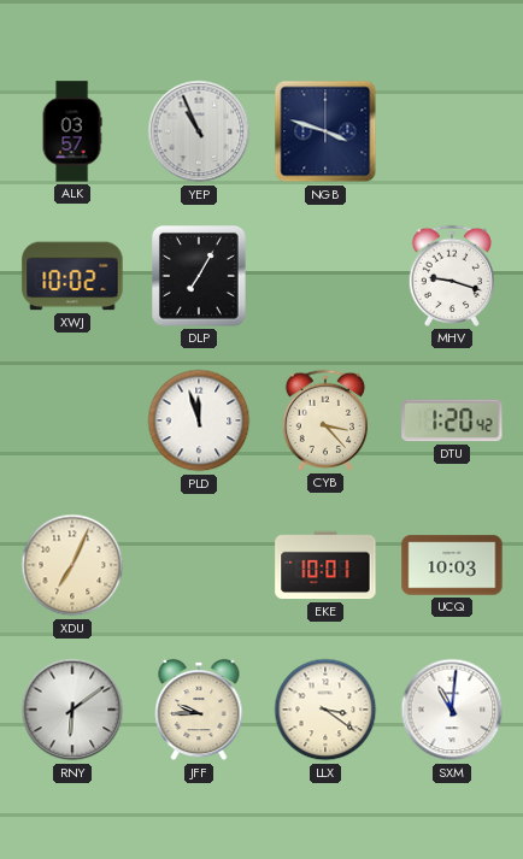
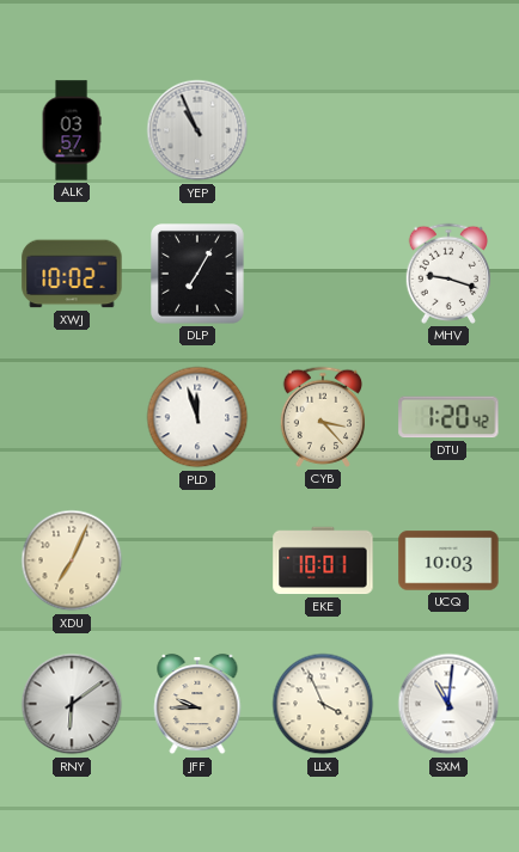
NGB: 3:48 -> none
LLX: 3:21 -> 3:56
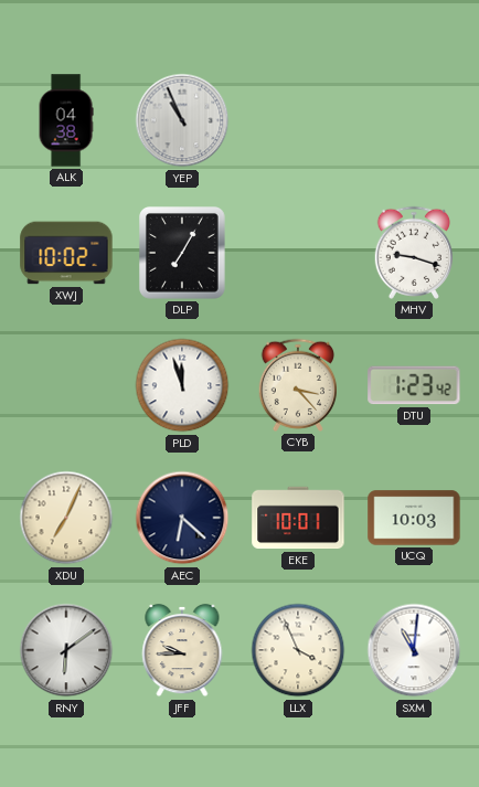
ALK: 03:57 -> 04:38
DTU: 1:20 -> 1:23
AEC: none -> 6:22
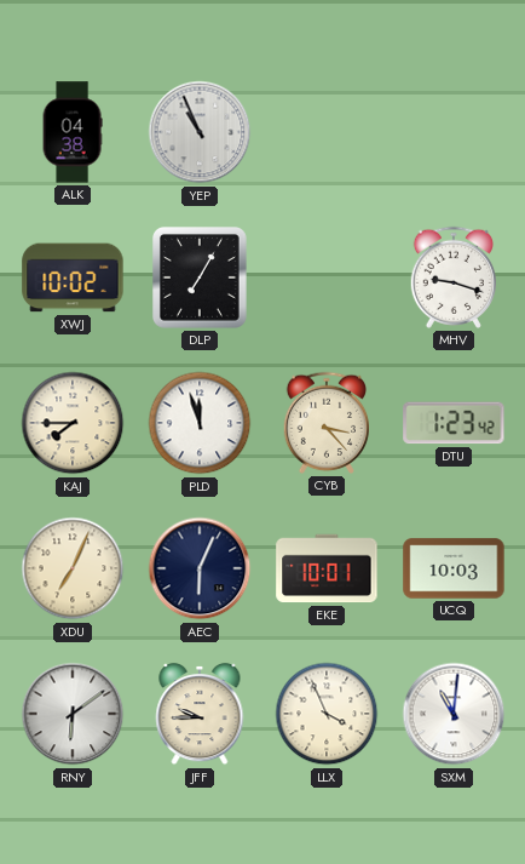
KAJ: none -> 7:45
AEC: 6:22 -> 6:04
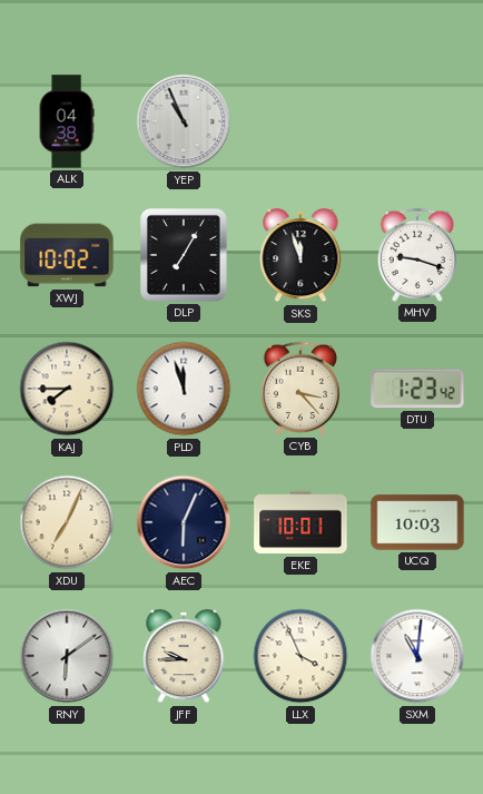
SKS: none -> 11:57
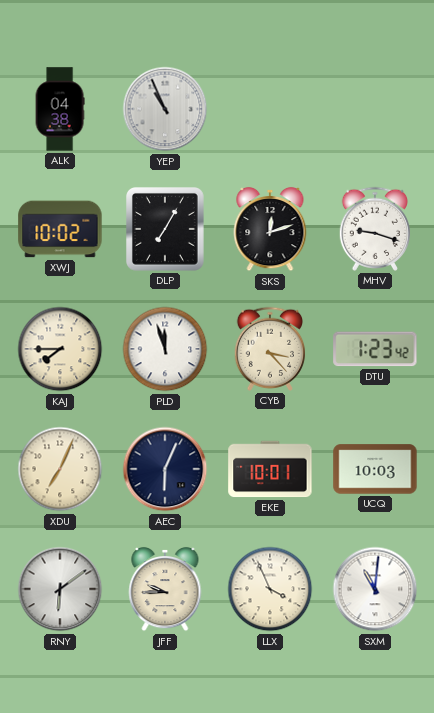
SKS: 11:57 -> 12:12
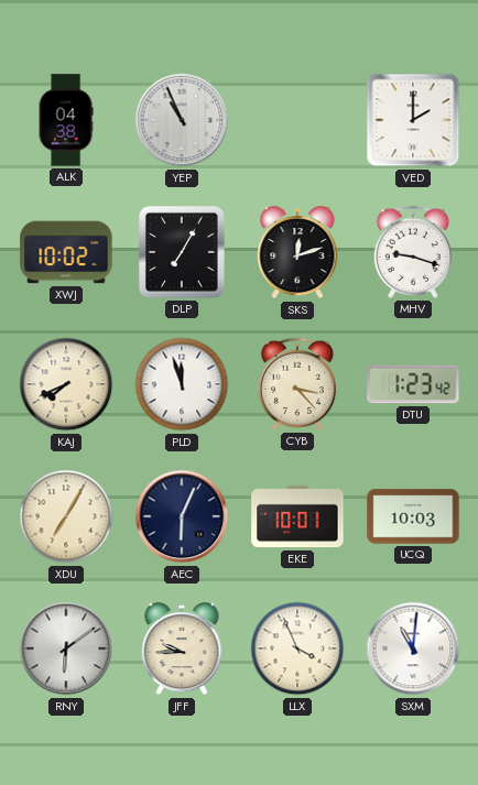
VED: none -> 2:00
KAJ: 7:45 -> 7:41
XDU: 7:04 -> 7:05
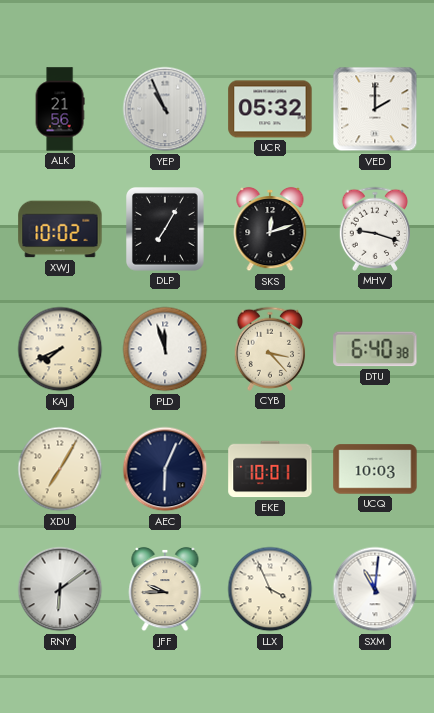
ALK: 04:38 -> 21:56
UCR: none -> 05:32
DTU: 1:23 -> 6:40
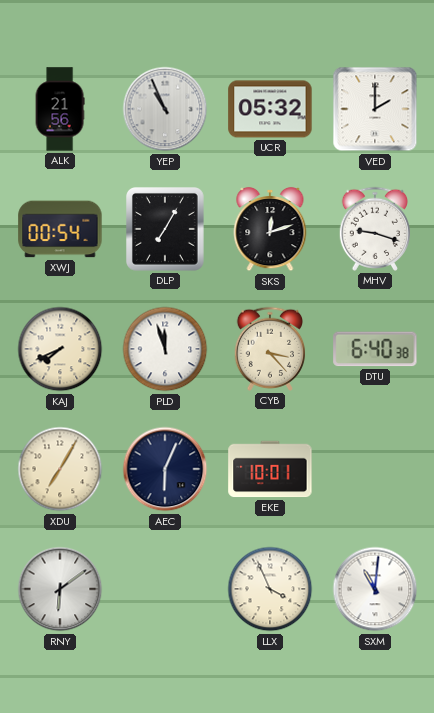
XWJ: 10:02 -> 00:54
UCQ: 10:03 -> none
JFF: 9:45 -> none
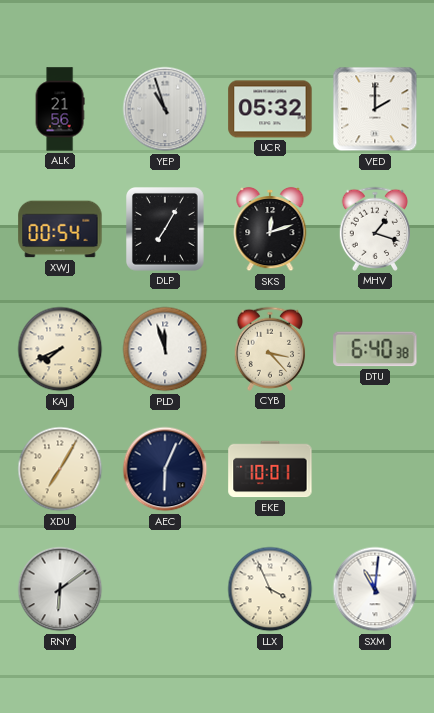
YEP: 10:56 -> 10:57
MHV: 9:18 -> 1:18
